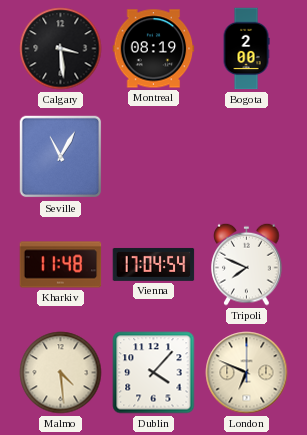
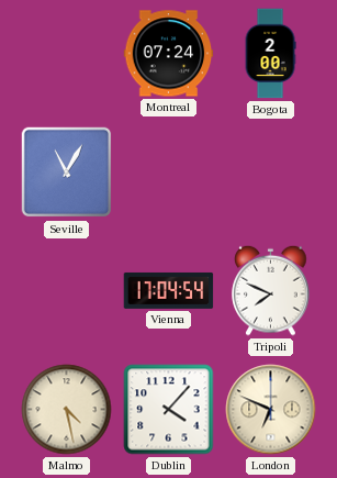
Calgary: 3:29 -> none
Montreal: 08:19 -> 07:24
Kharkiv: 11:48 -> none
Malmo: 4:29 -> 4:28
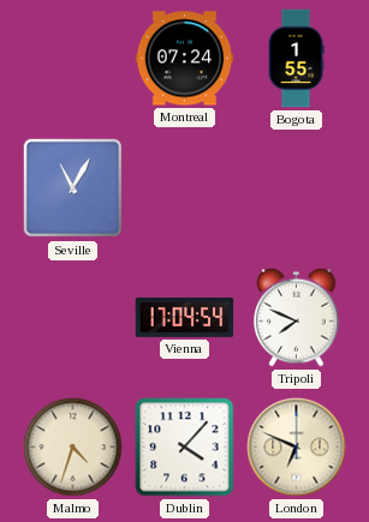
Bogota: 2:00 -> 1:55
Malmo: 4:28 -> 4:33
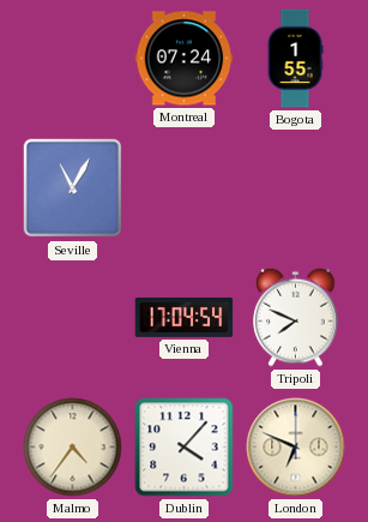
Malmo: 4:33 -> 4:36
